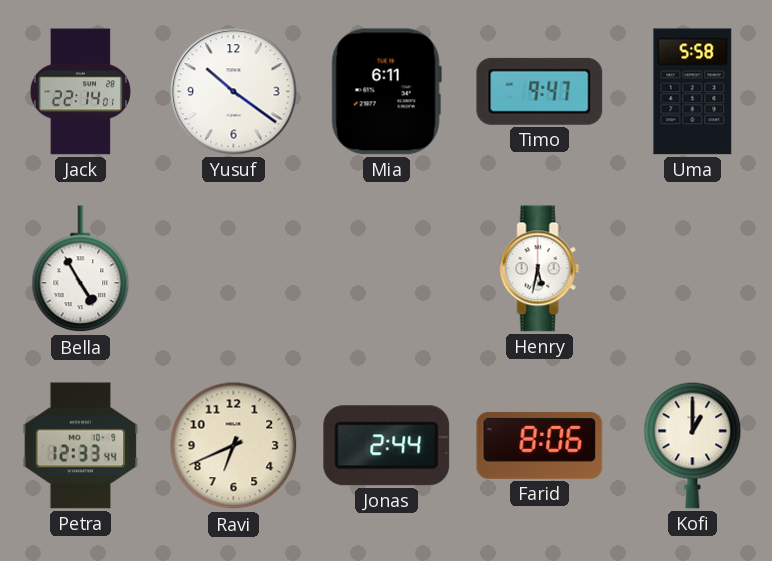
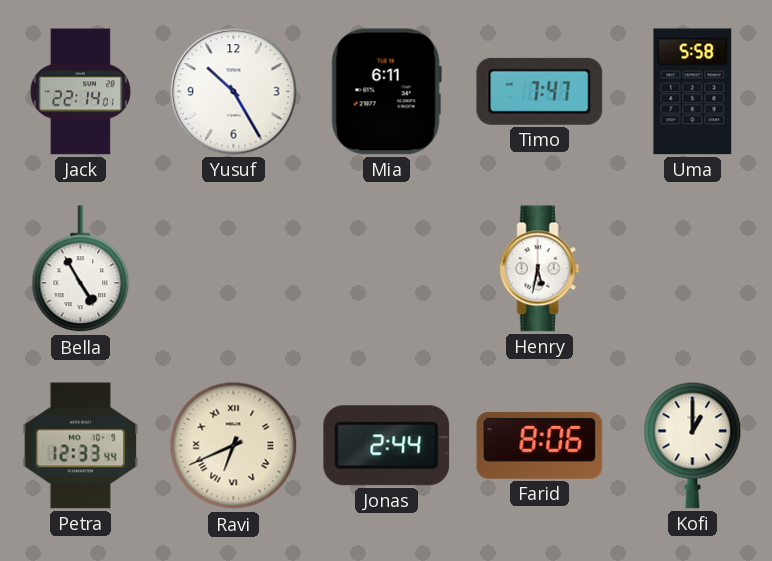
Yusuf: 10:21 -> 10:25
Timo: 9:47 -> 7:47
Ravi numerals: Arabic -> Roman
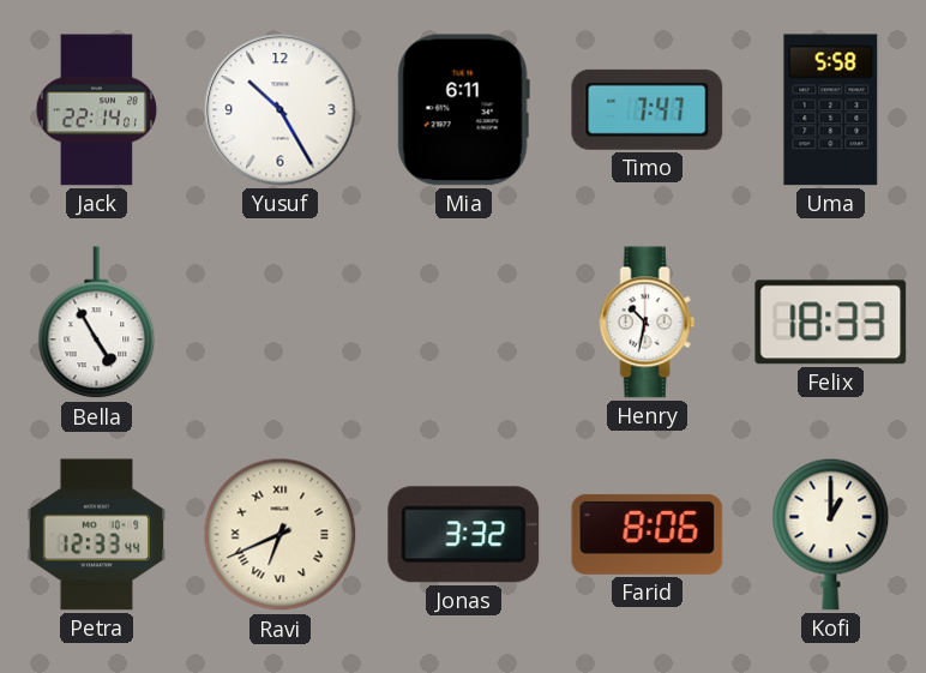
Henry: 5:32 -> 10:32
Felix: none -> 18:33
Jonas: 2:44 -> 3:32
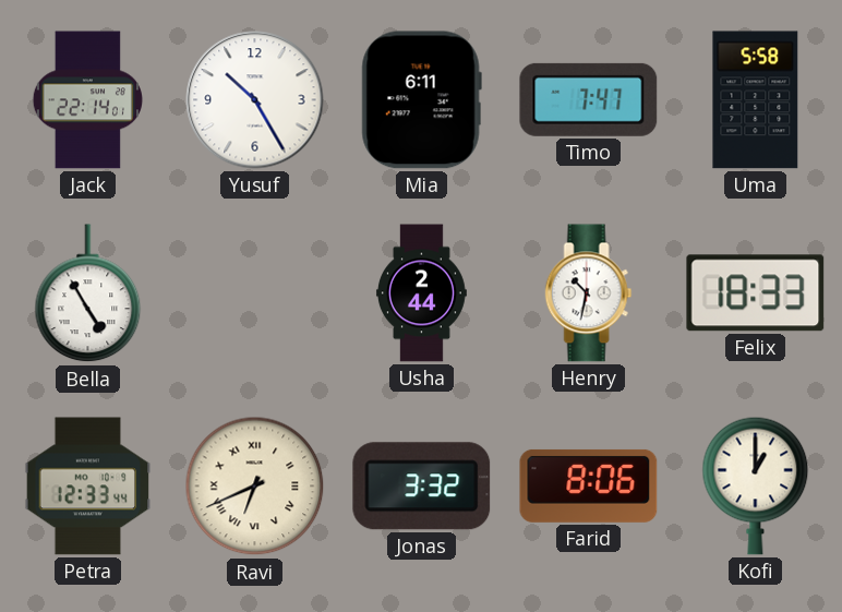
Usha: none -> 2:44
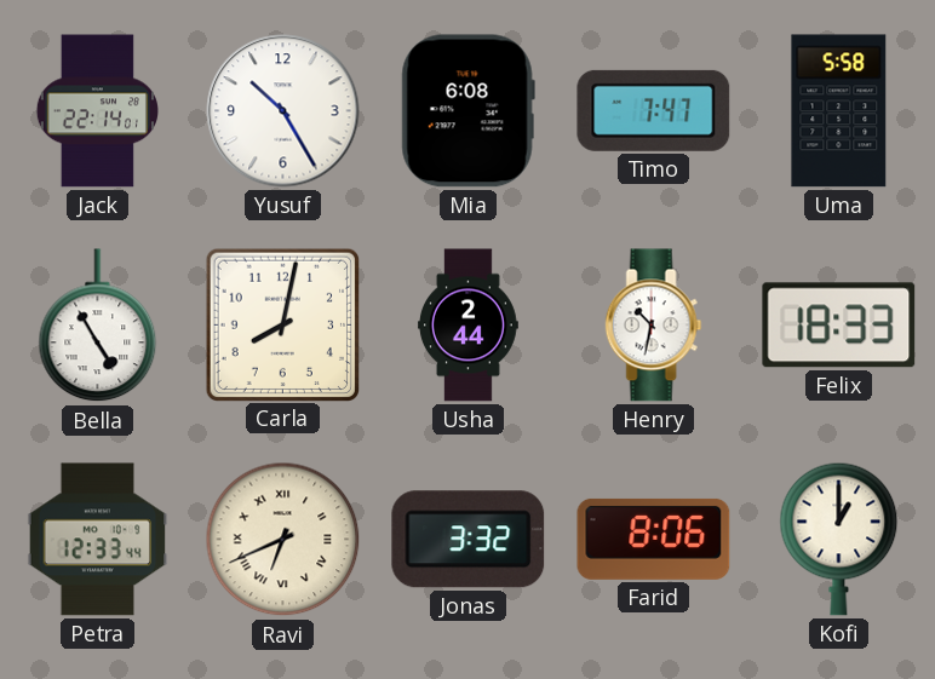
Mia: 6:11 -> 6:08
Carla: none -> 8:02
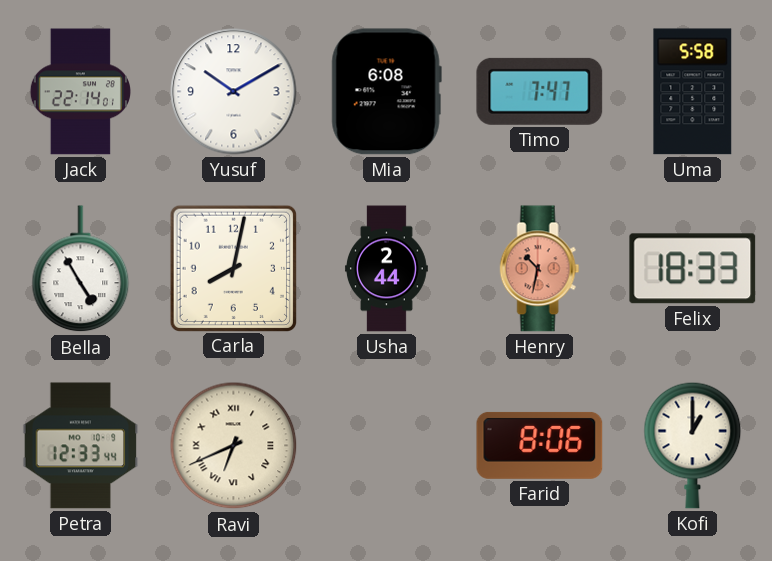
Yusuf: 10:25 -> 10:10
Henry dial: white -> salmon
Jonas: 3:32 -> none
